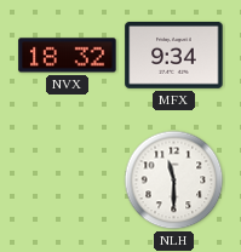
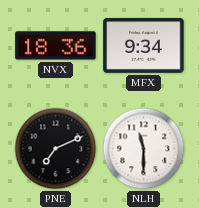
NVX: 18:32 -> 18:36
PNE: none -> 7:11
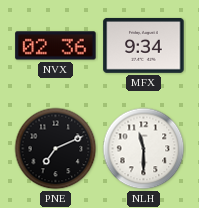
NVX: 18:36 -> 02:36
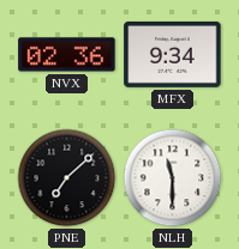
PNE: 7:11 -> 7:08
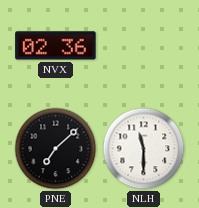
MFX: 9:34 -> none
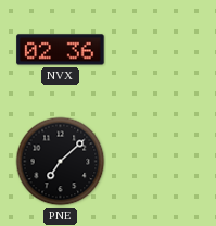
NLH: 11:30 -> none
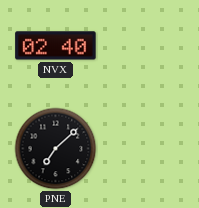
NVX: 02:36 -> 02:40
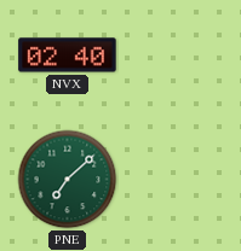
PNE dial: black -> green
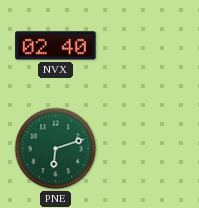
PNE: 7:08 -> 6:12
